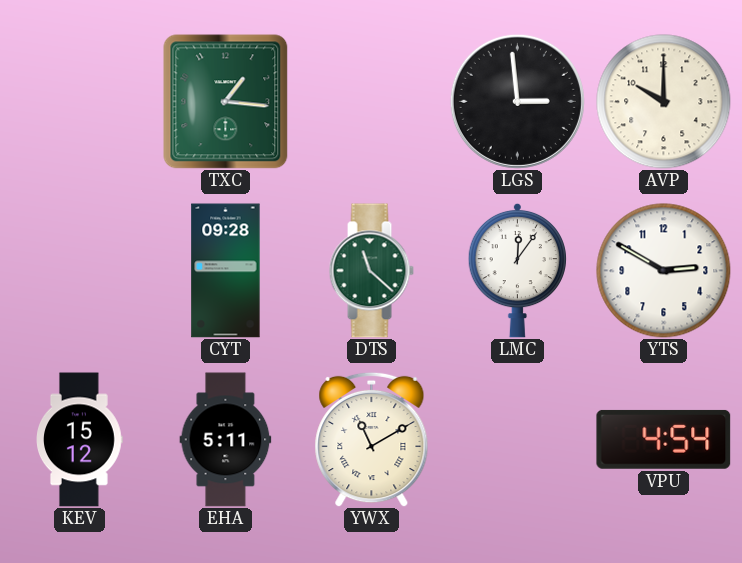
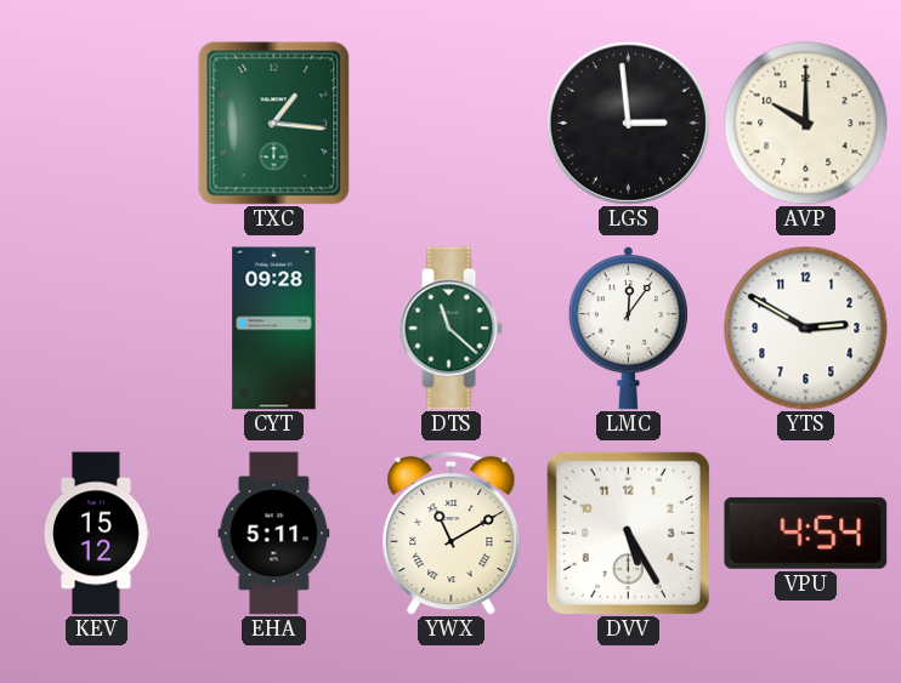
DVV: none -> 5:25
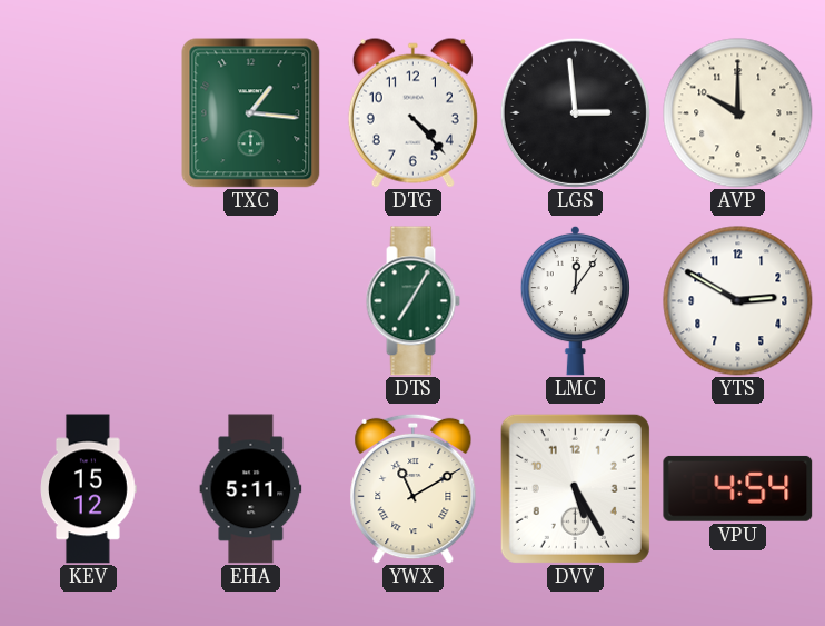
DTG: none -> 4:23
CYT: 09:28 -> none
DTS: 11:22 -> 7:05
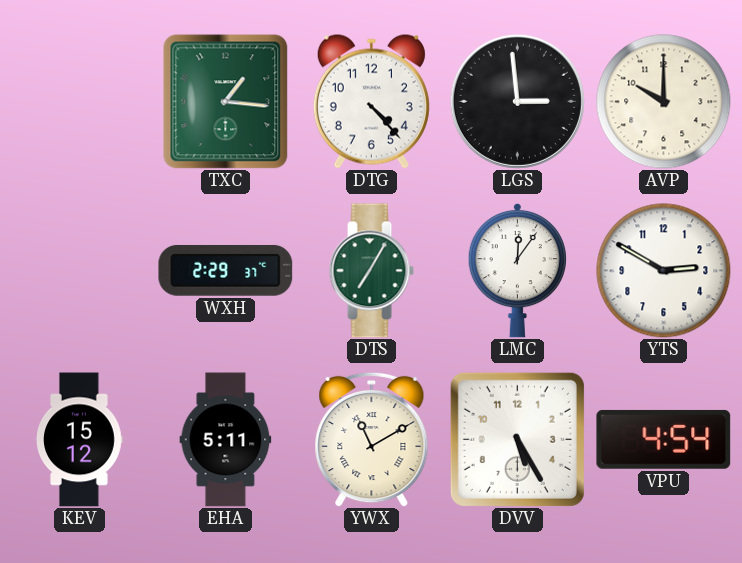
WXH: none -> 2:29
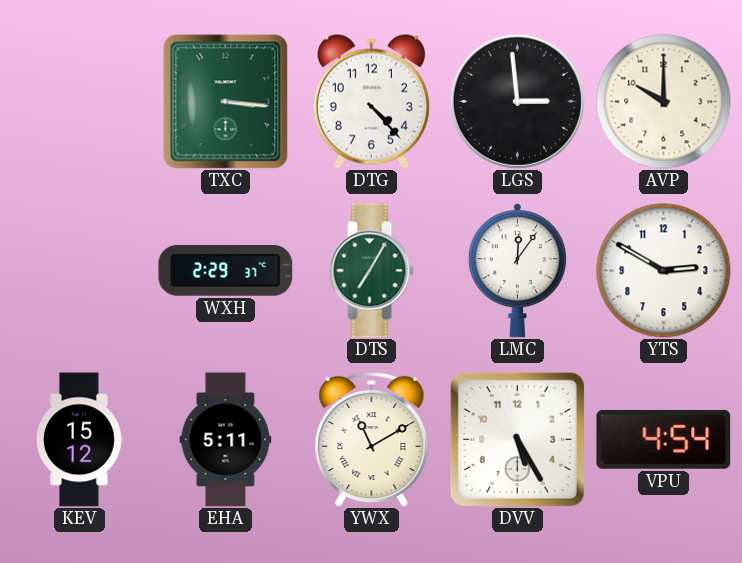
TXC: 1:16 -> 3:16
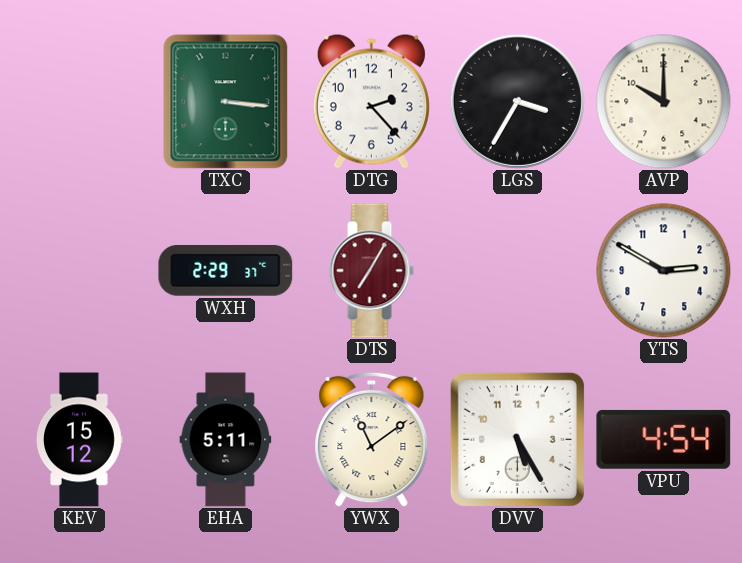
DTG: 4:23 -> 2:23
LGS: 2:59 -> 3:35
DTS dial: green -> burgundy
LMC: 12:06 -> none
YWX: 11:10 -> 11:09
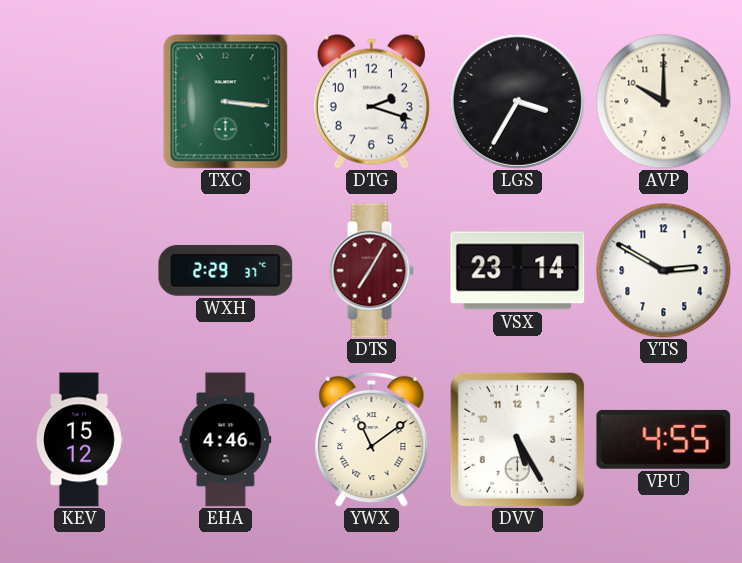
DTG: 2:23 -> 2:18
VSX: none -> 23:14
EHA: 5:11 -> 4:46
VPU: 4:54 -> 4:55
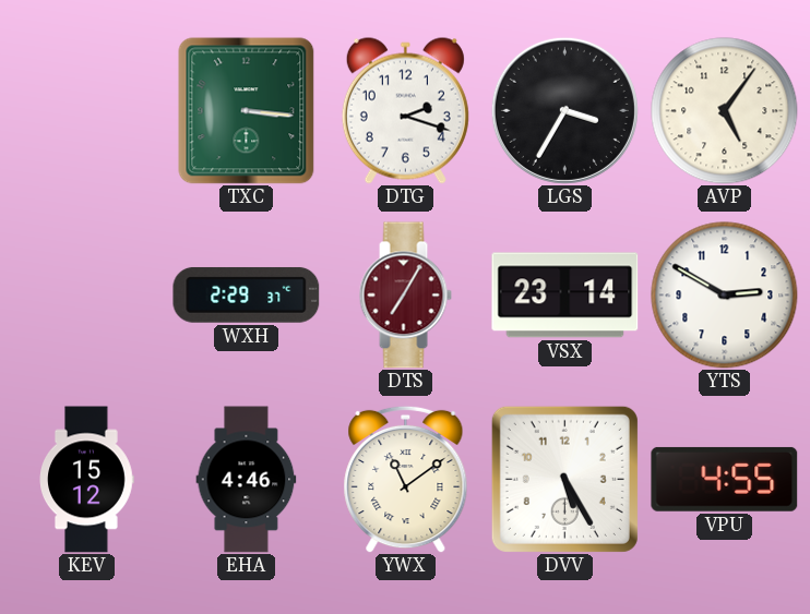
AVP: 10:00 -> 5:06
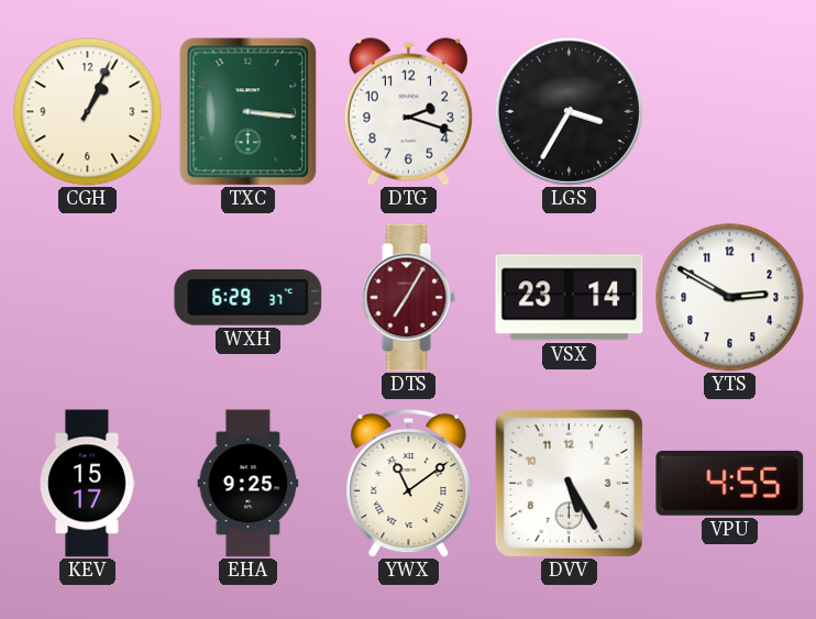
CGH: none -> 1:04
AVP: 5:06 -> none
WXH: 2:29 -> 6:29
KEV: 15:12 -> 15:17
EHA: 4:46 -> 9:25
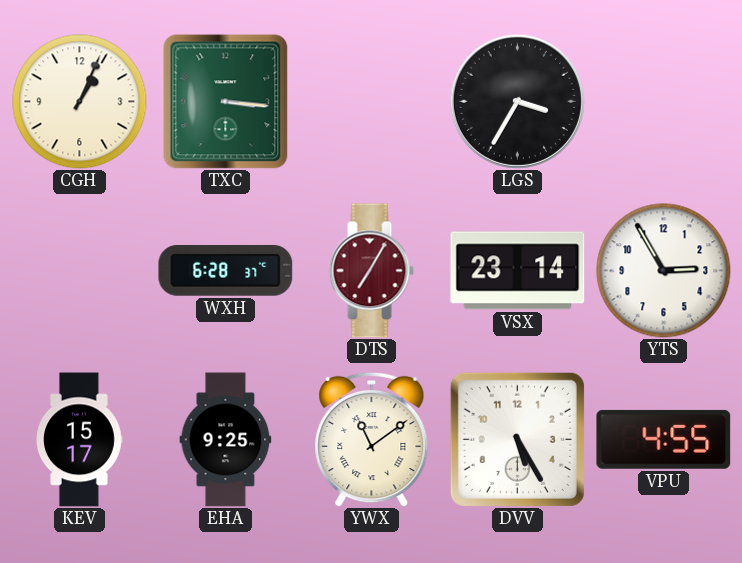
DTG: 2:18 -> none
WXH: 6:29 -> 6:28
YTS: 2:50 -> 2:55
